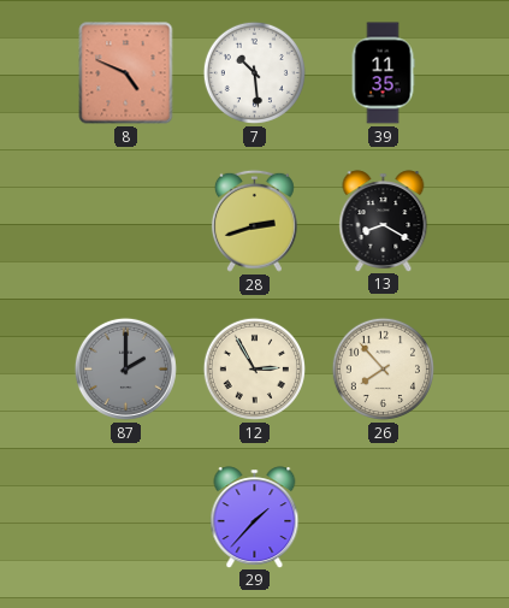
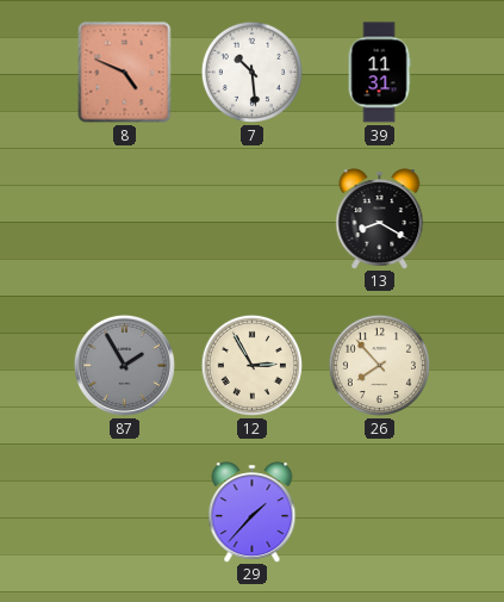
39: 11:35 -> 11:31
28: 2:42 -> none
87: 2:00 -> 1:55
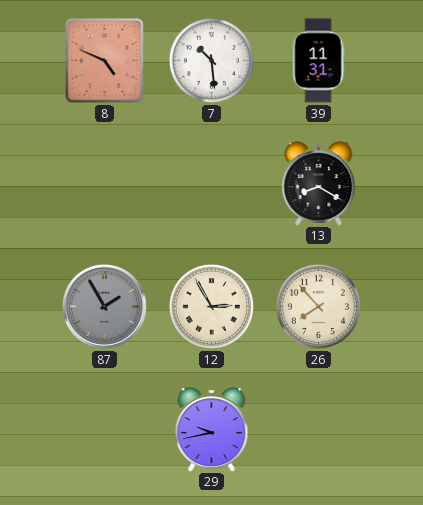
29: 1:37 -> 9:43
